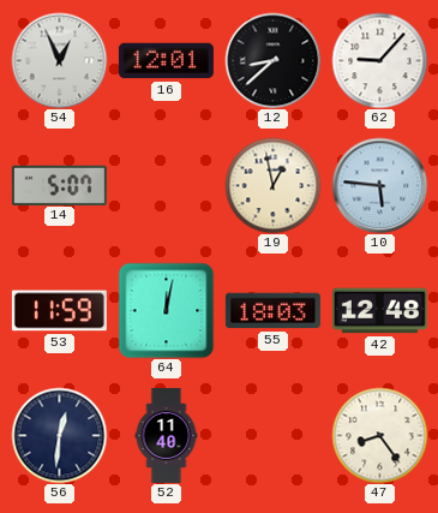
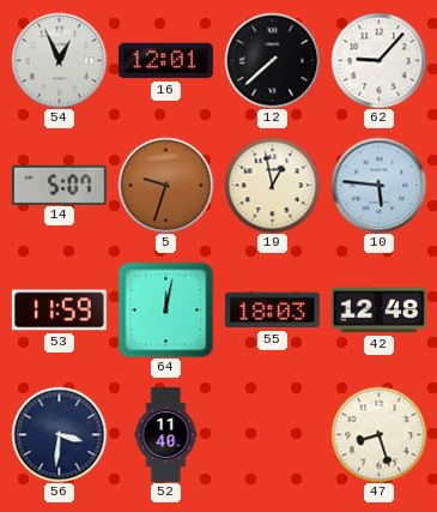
12: 8:38 -> 7:38
5: none -> 9:33
56: 12:31 -> 3:31
47: 8:24 -> 8:27
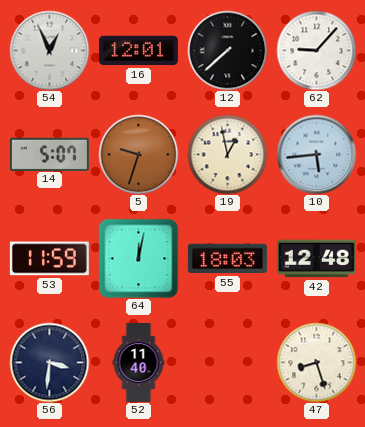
10: 5:46 -> 5:44
